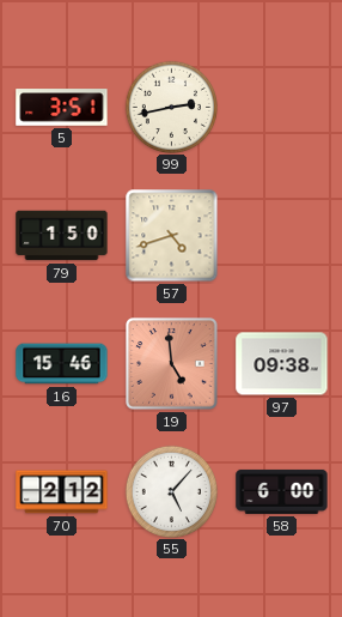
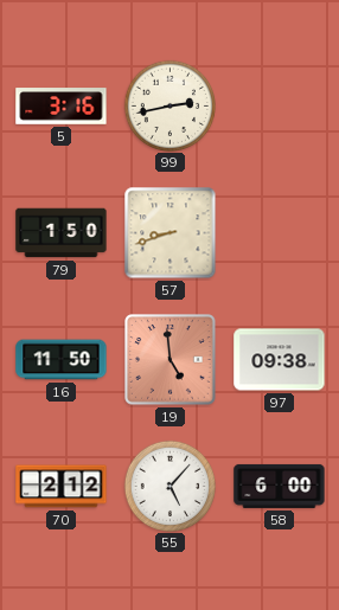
5: 3:51 -> 3:16
57: 4:42 -> 8:42
16: 15:46 -> 11:50
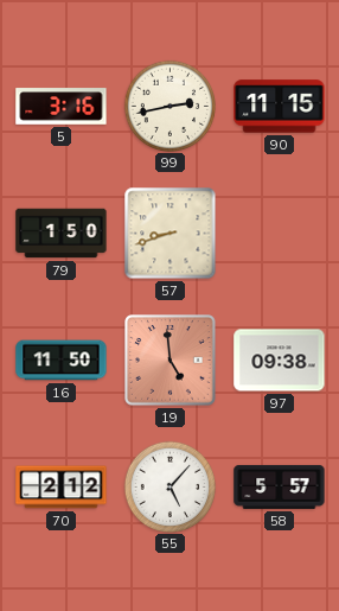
90: none -> 11:15
58: 6:00 -> 5:57
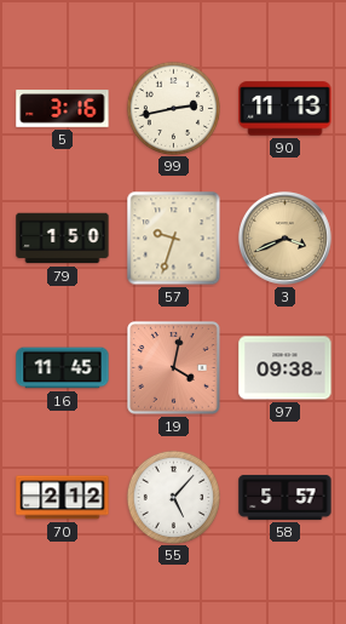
90: 11:15 -> 11:13
57: 8:42 -> 9:33
3: none -> 3:41
16: 11:50 -> 11:45
19: 4:59 -> 4:02
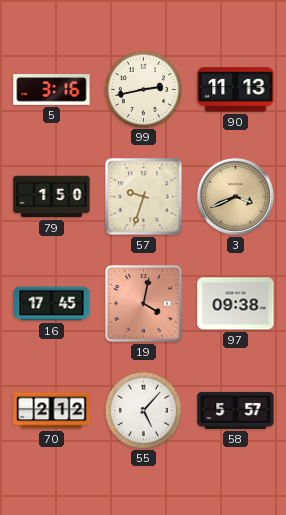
16: 11:45 -> 17:45
